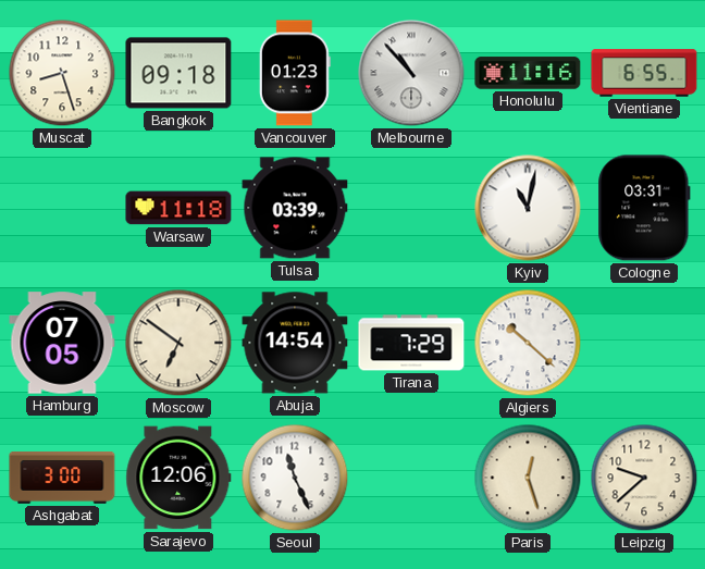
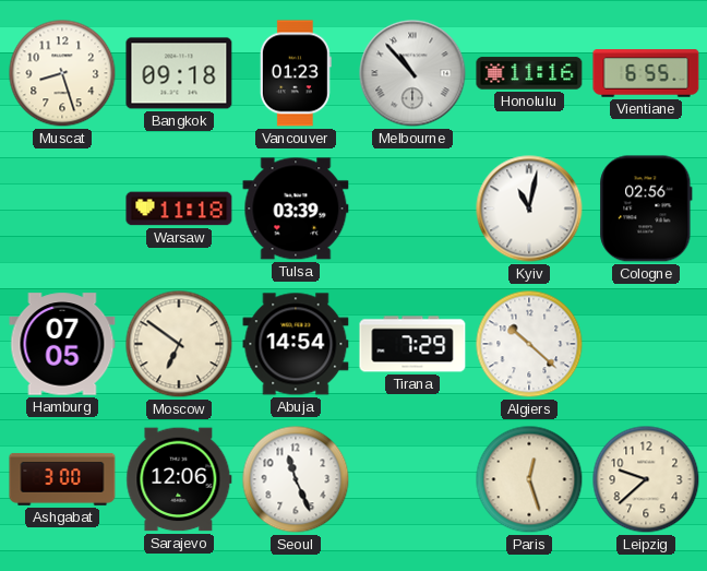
Cologne: 03:31 -> 02:56
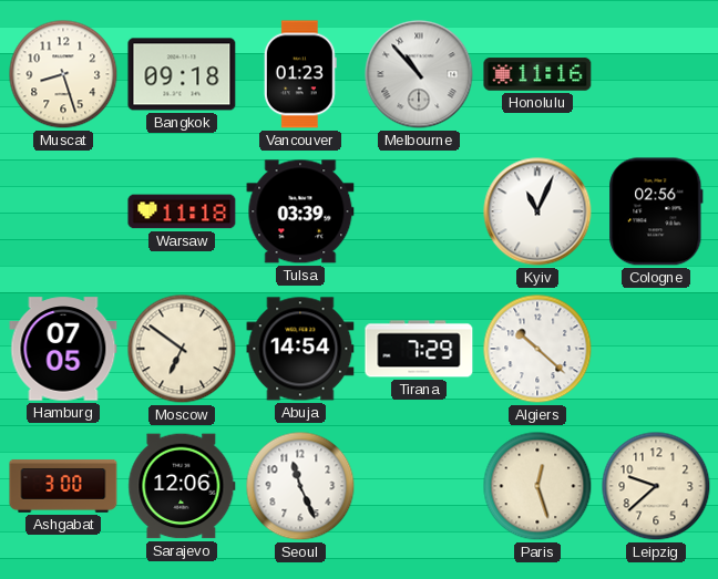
Vientiane: 6:55 -> none
Kyiv: 11:02 -> 11:04
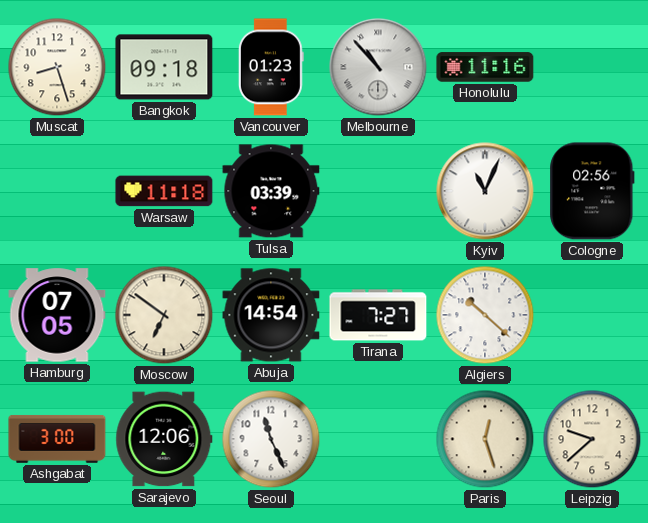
Tirana: 7:29 -> 7:27
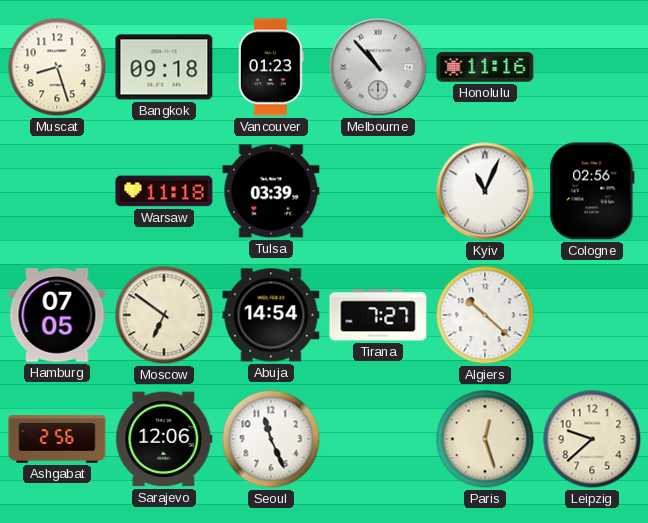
Ashgabat: 3:00 -> 2:56
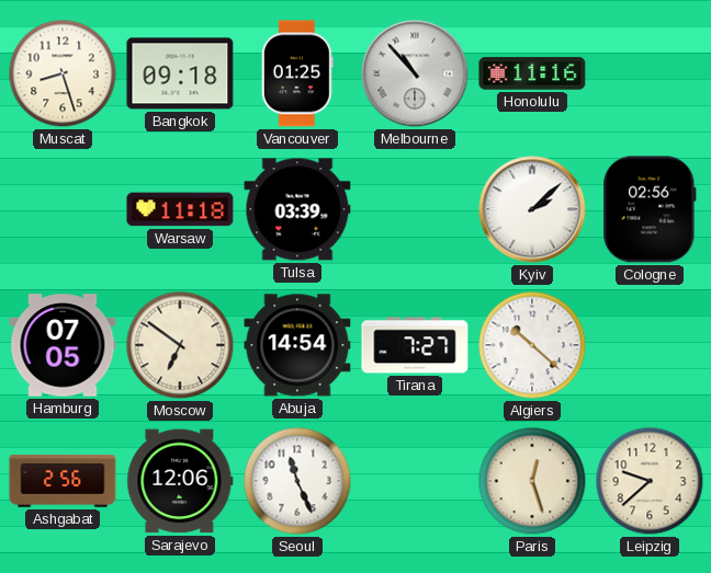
Vancouver: 01:23 -> 01:25
Kyiv: 11:04 -> 2:08
